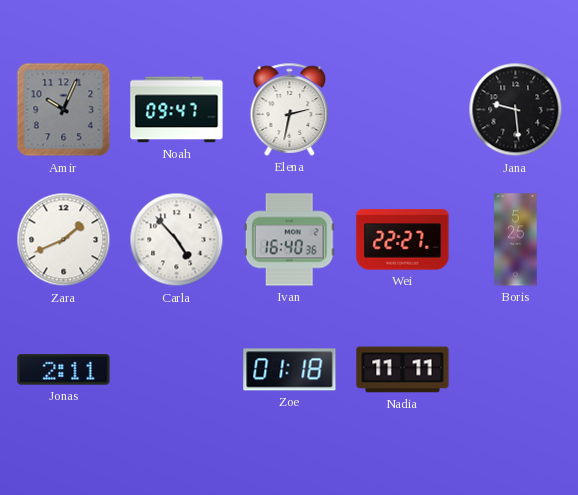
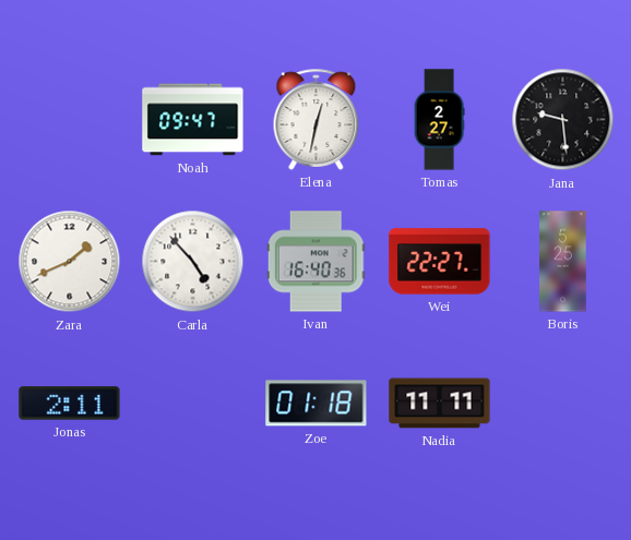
Amir: 10:04 -> none
Elena: 2:32 -> 12:32
Tomas: none -> 2:27
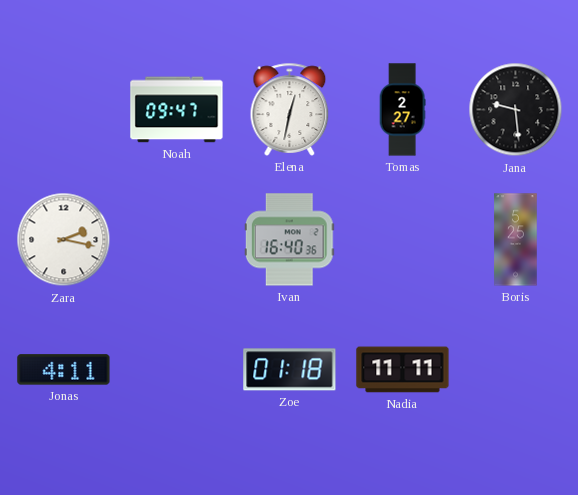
Zara: 1:41 -> 2:17
Carla: 4:53 -> none
Wei: 22:27 -> none
Jonas: 2:11 -> 4:11
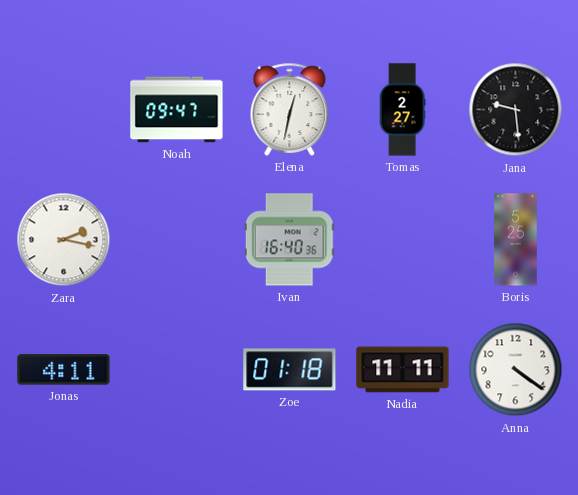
Anna: none -> 4:21
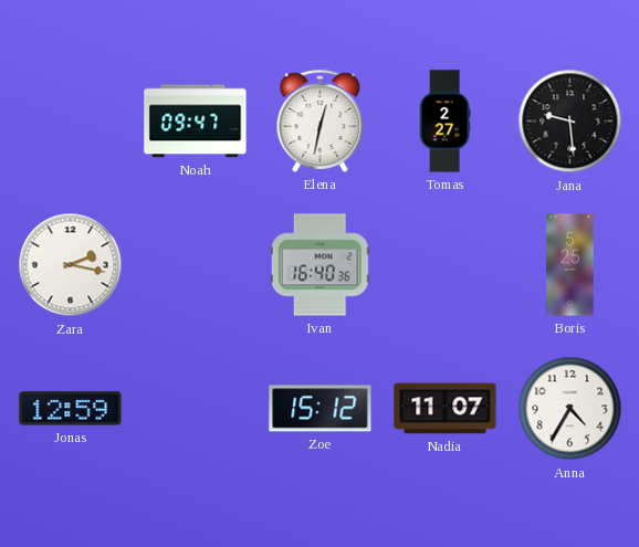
Jonas: 4:11 -> 12:59
Zoe: 01:18 -> 15:12
Nadia: 11:11 -> 11:07
Anna: 4:21 -> 4:35
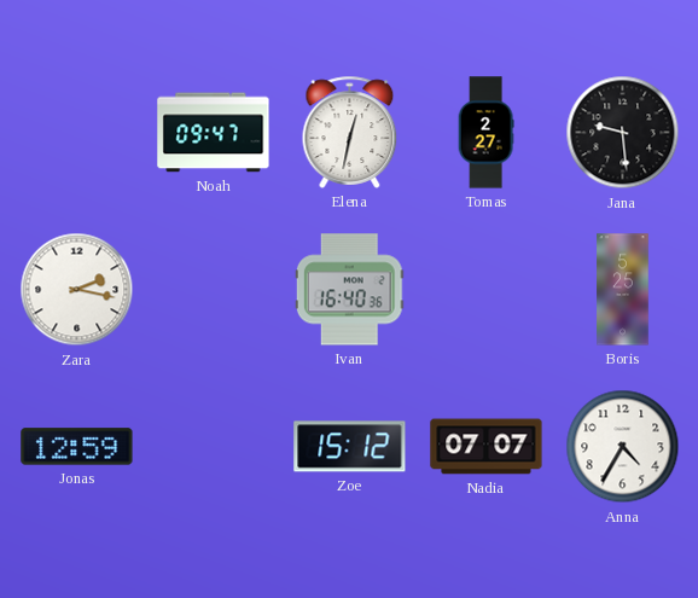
Nadia: 11:07 -> 07:07
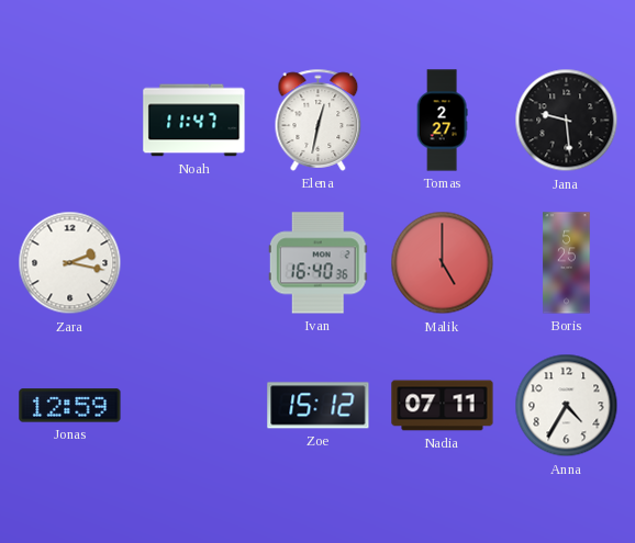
Noah: 09:47 -> 11:47
Malik: none -> 5:00
Nadia: 07:07 -> 07:11
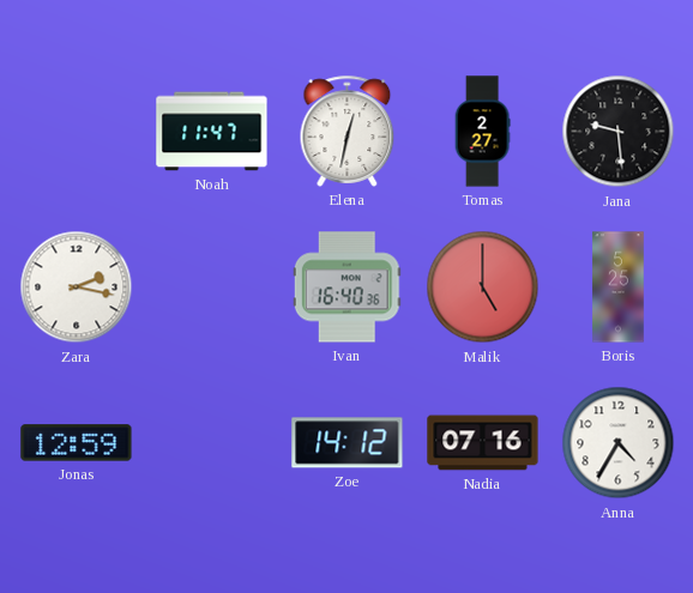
Zoe: 15:12 -> 14:12
Nadia: 07:11 -> 07:16
